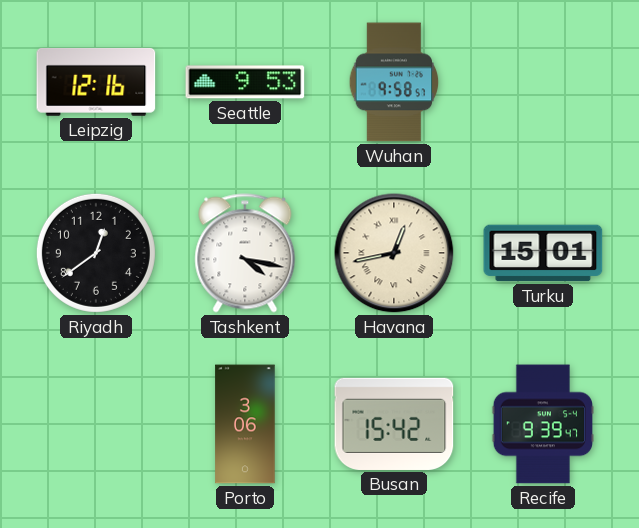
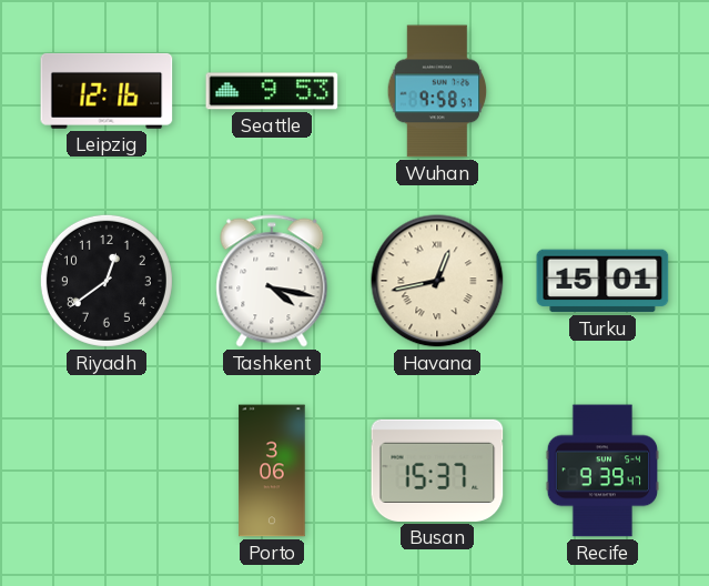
Busan: 15:42 -> 15:37
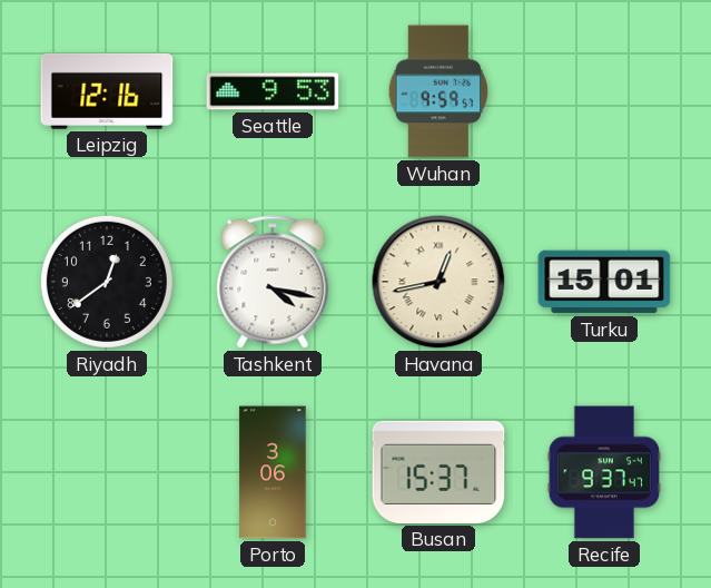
Wuhan: 9:58 -> 9:59
Recife: 9:39 -> 9:37
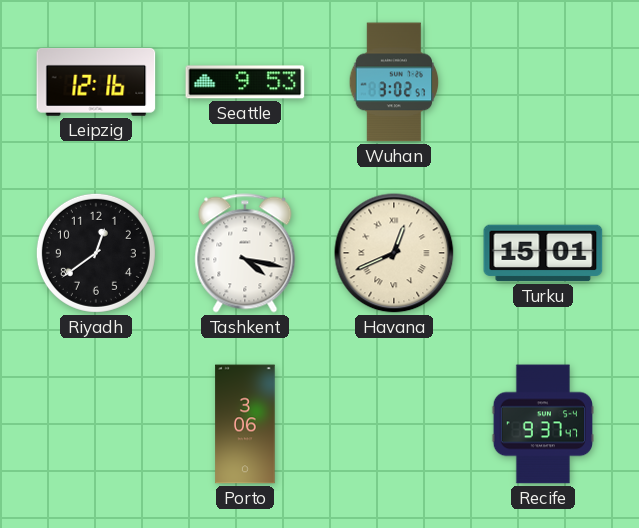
Wuhan: 9:59 -> 3:02
Havana: 12:43 -> 12:41
Busan: 15:37 -> none
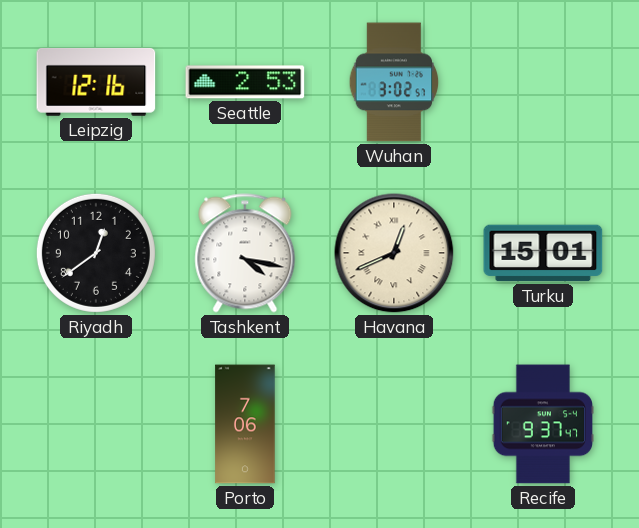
Seattle: 9:53 -> 2:53
Porto: 3:06 -> 7:06
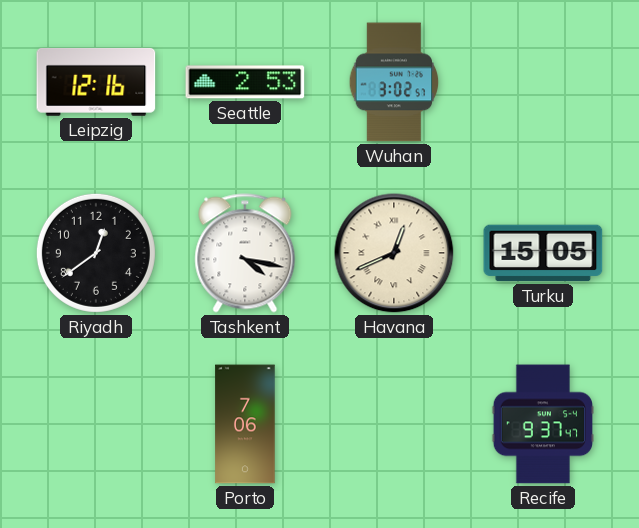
Turku: 15:01 -> 15:05
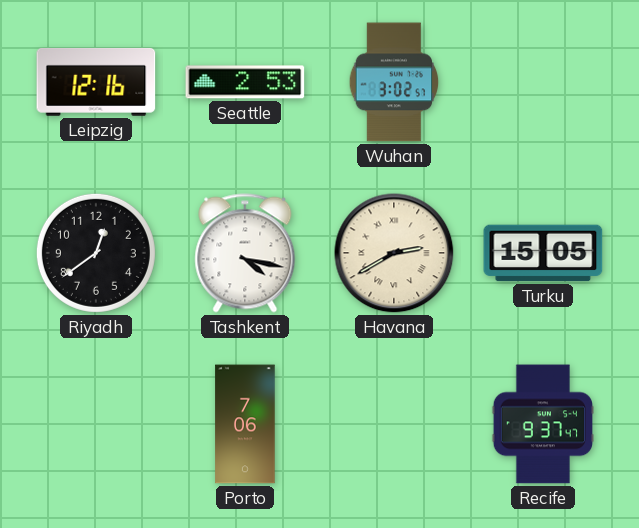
Havana: 12:41 -> 2:40
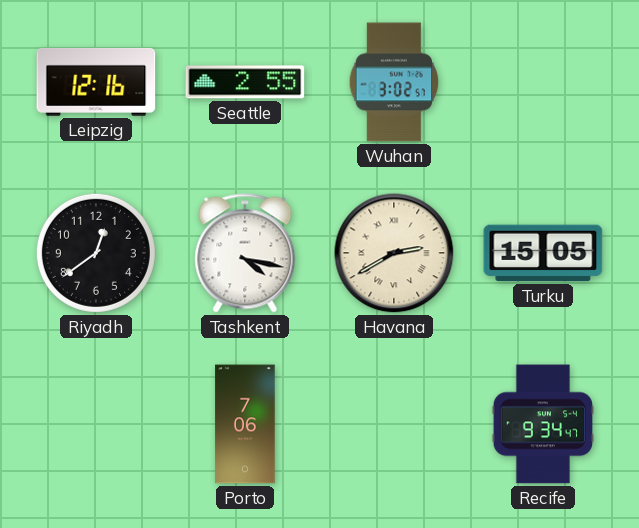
Seattle: 2:53 -> 2:55
Recife: 9:37 -> 9:34
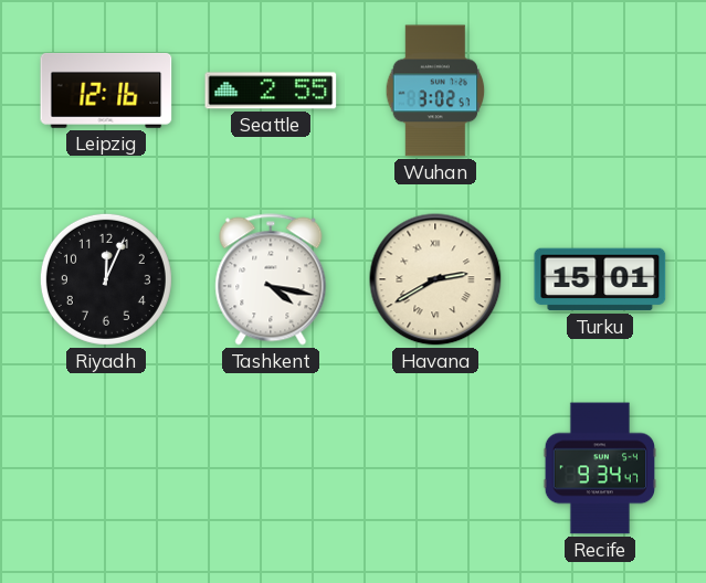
Riyadh: 12:39 -> 12:04
Turku: 15:05 -> 15:01
Porto: 7:06 -> none
